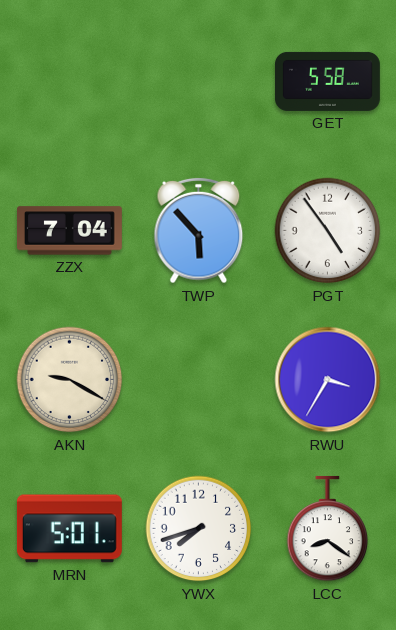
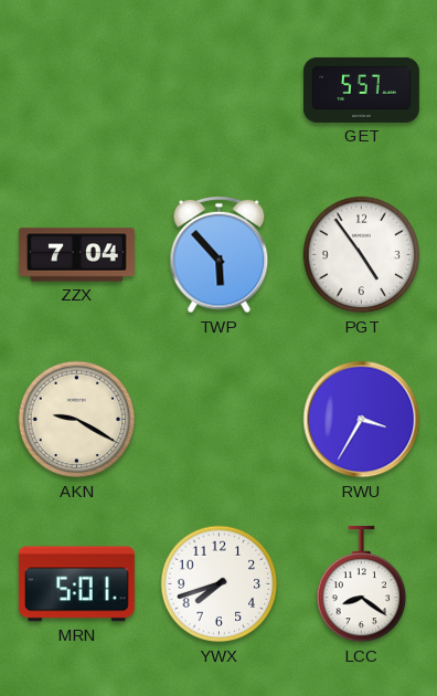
GET: 5:58 -> 5:57
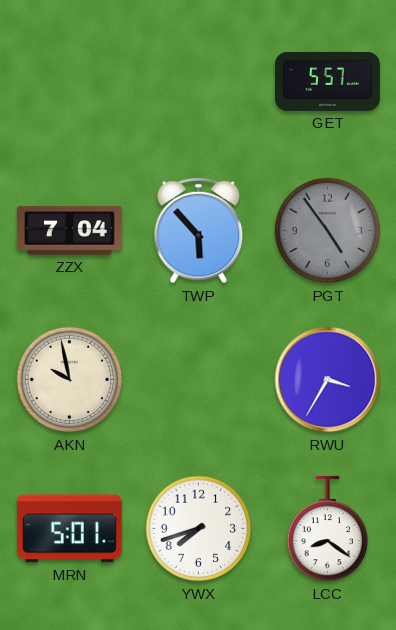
PGT dial: white -> grey
AKN: 9:20 -> 9:58
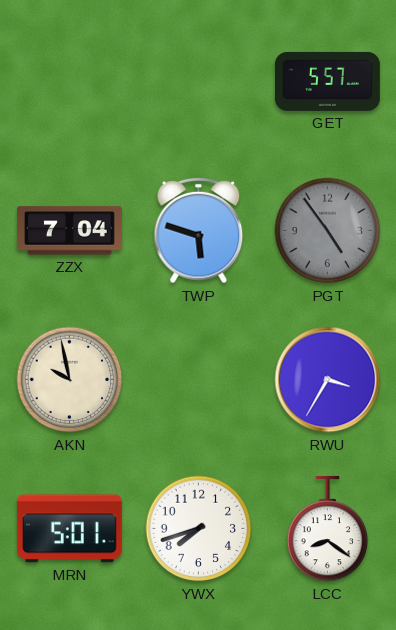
TWP: 5:53 -> 5:48
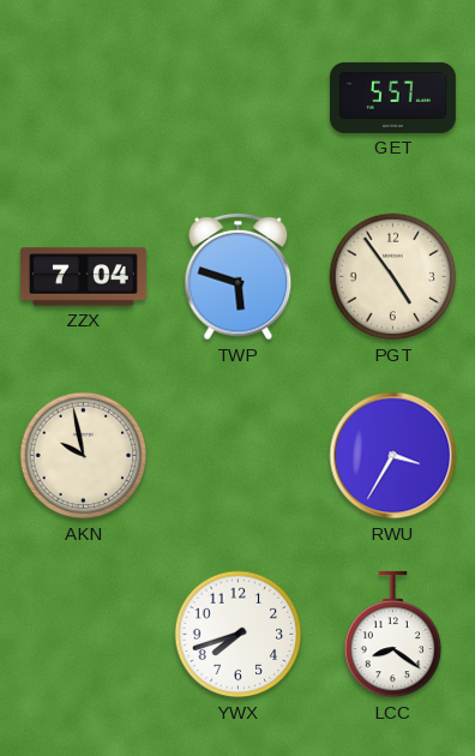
PGT dial: grey -> cream
MRN: 5:01 -> none
